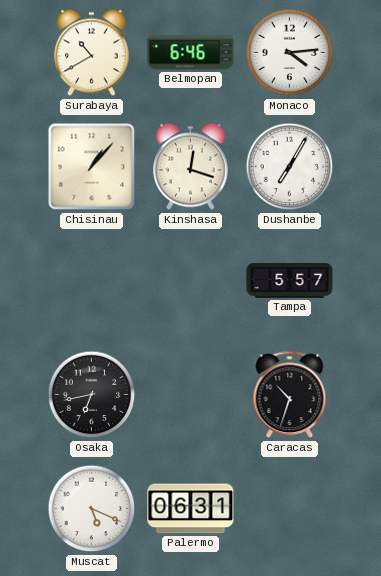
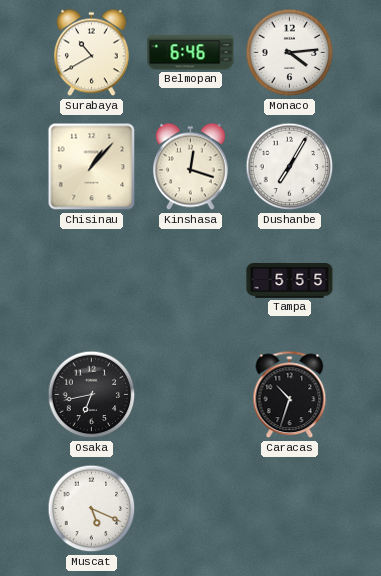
Tampa: 5:57 -> 5:55
Palermo: 06:31 -> none
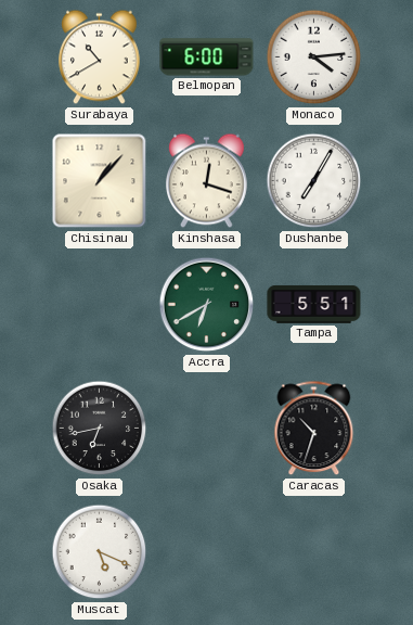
Belmopan: 6:46 -> 6:00
Accra: none -> 6:40
Tampa: 5:55 -> 5:51
